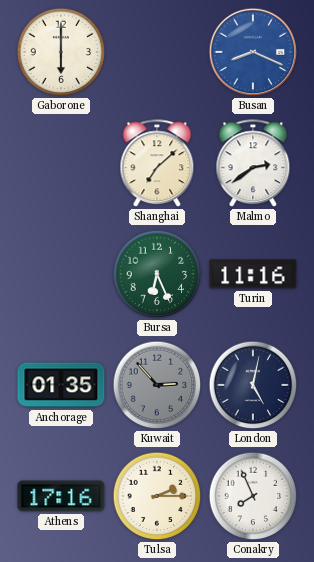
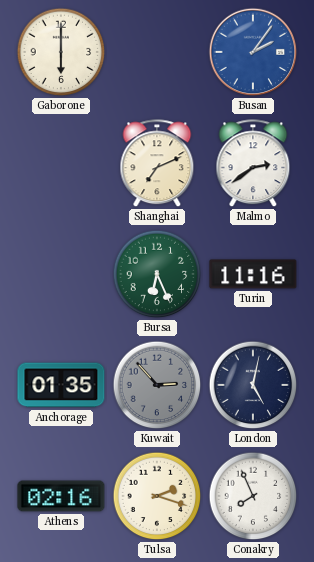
Busan: 8:19 -> 2:06
Shanghai: 7:08 -> 7:11
Athens: 17:16 -> 02:16
Tulsa: 2:15 -> 2:18
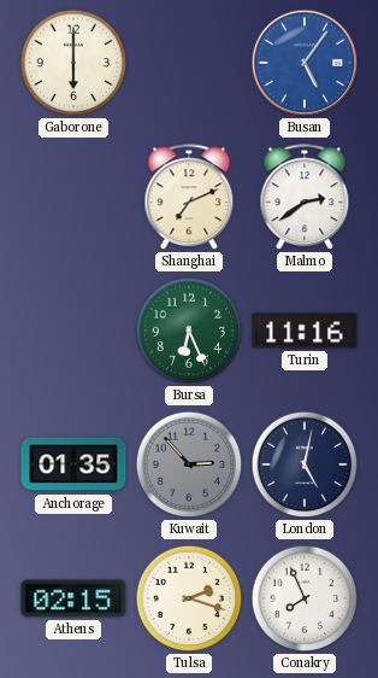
Busan: 2:06 -> 5:06
Athens: 02:16 -> 02:15
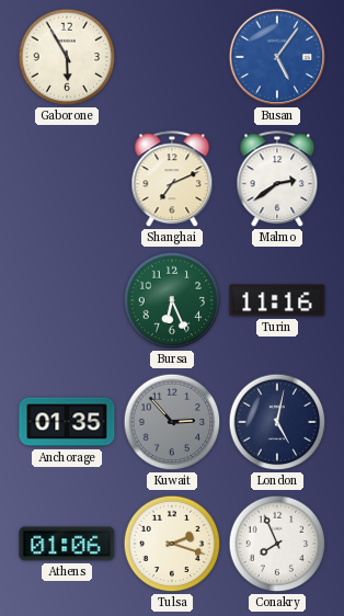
Gaborone: 6:00 -> 5:55
Athens: 02:15 -> 01:06
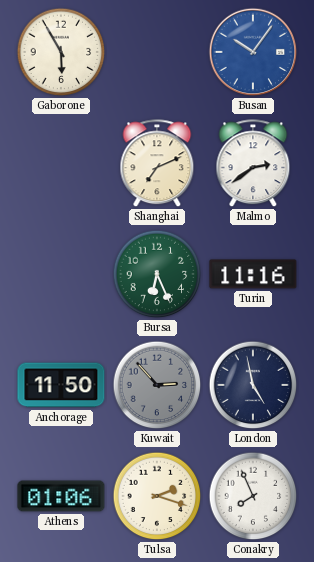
Busan: 5:06 -> 10:06
Anchorage: 01:35 -> 11:50
London: 5:02 -> 4:58
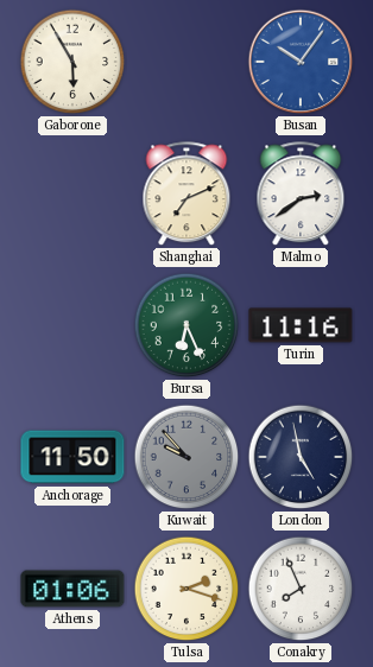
Kuwait: 2:53 -> 9:53
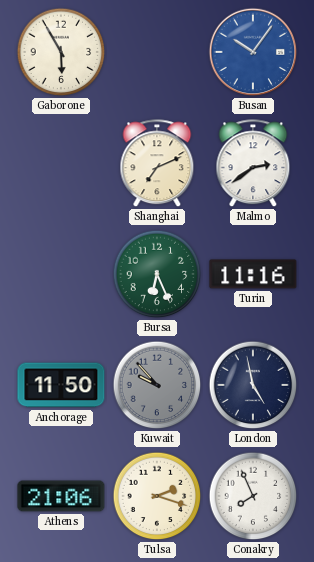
Athens: 01:06 -> 21:06
